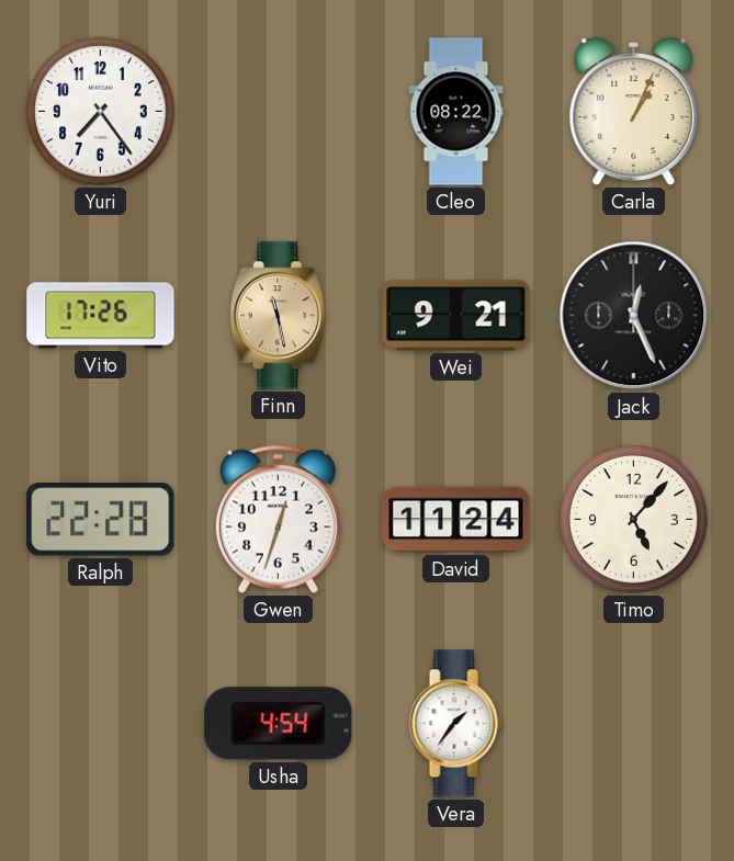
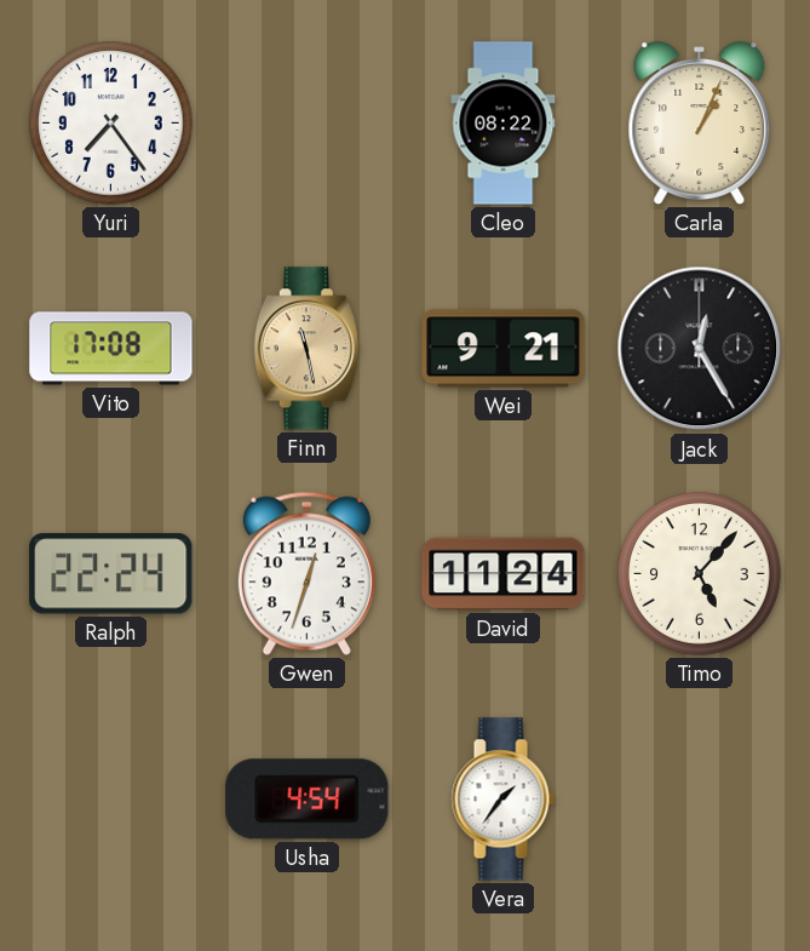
Vito: 17:26 -> 17:08
Jack: 12:26 -> 12:25
Ralph: 22:28 -> 22:24
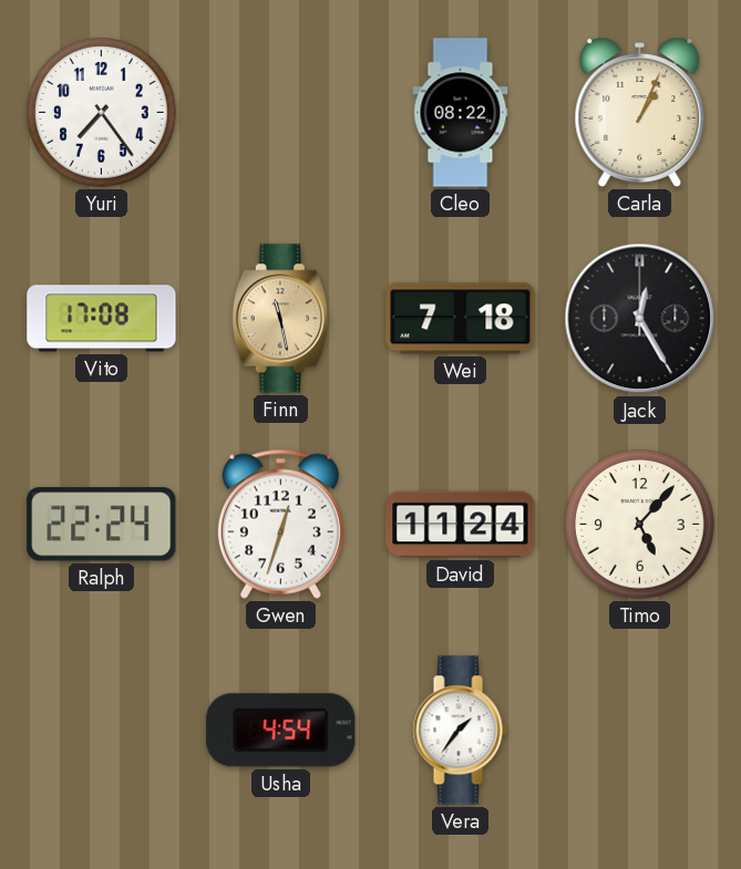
Wei: 9:21 -> 7:18
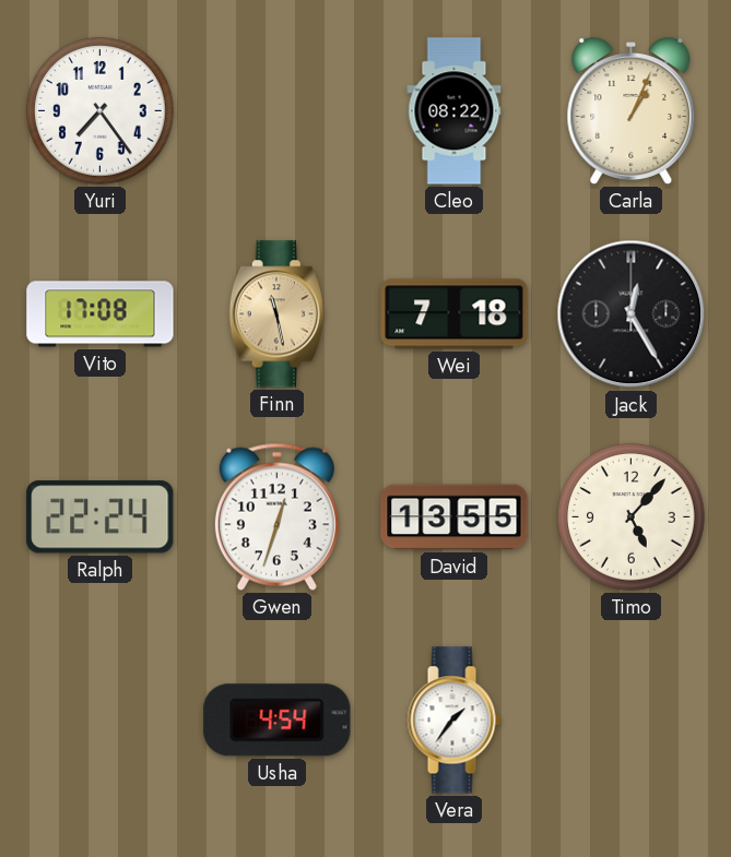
David: 11:24 -> 13:55
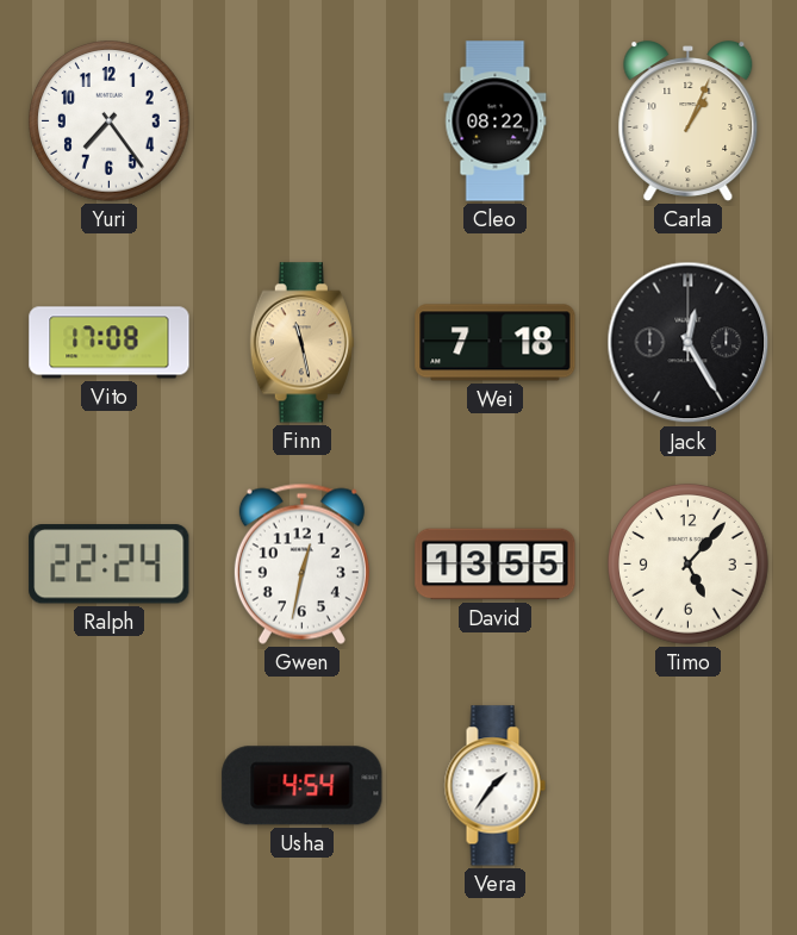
Gwen: 12:33 -> 12:32
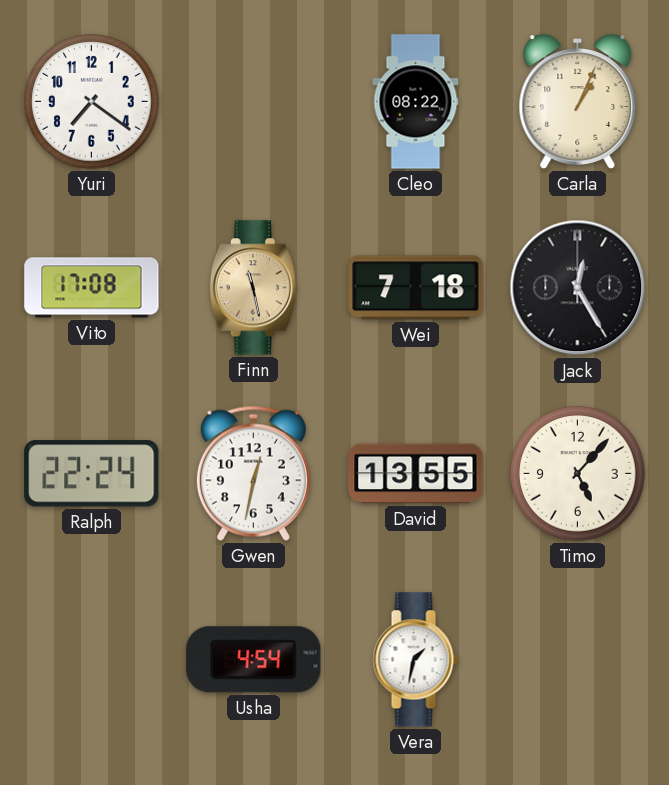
Yuri: 7:24 -> 7:21
Vera: 1:36 -> 1:32
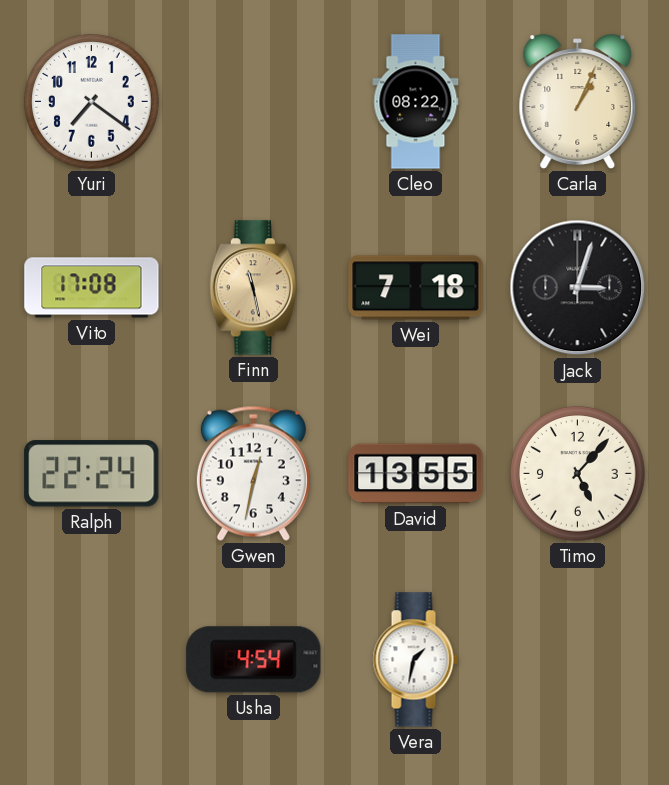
Jack: 12:25 -> 3:03
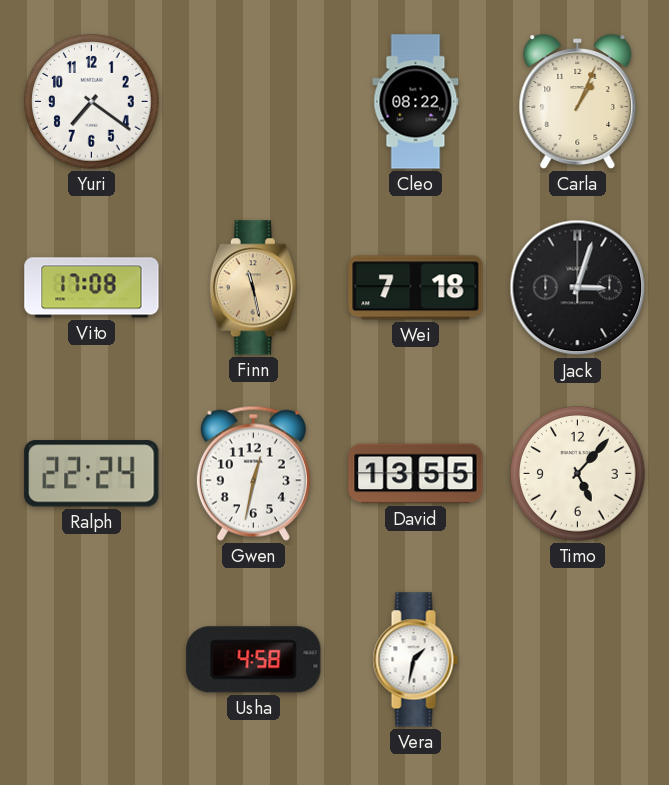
Usha: 4:54 -> 4:58
